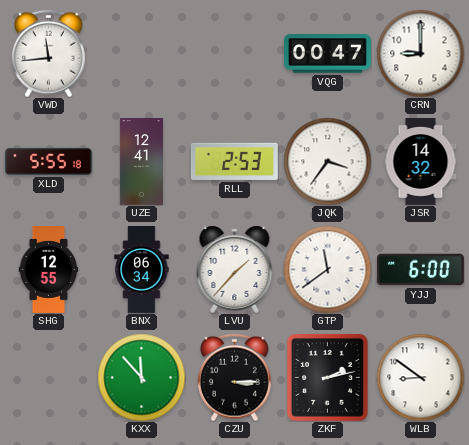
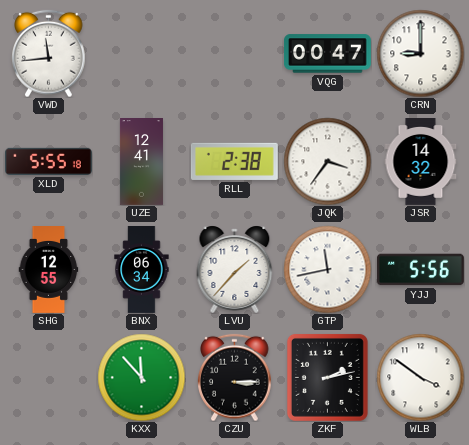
RLL: 2:53 -> 2:38
GTP: 11:39 -> 11:43
YJJ: 6:00 -> 5:56
WLB: 8:51 -> 3:51
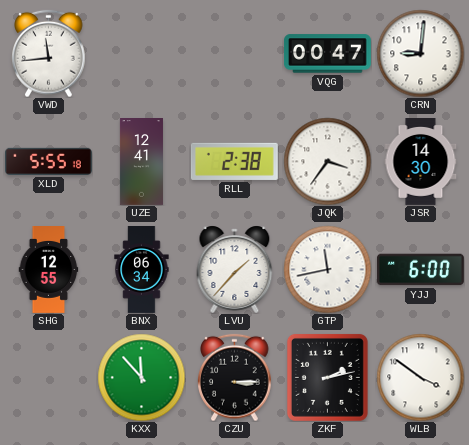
CRN: 9:00 -> 9:01
JSR: 14:32 -> 14:30
YJJ: 5:56 -> 6:00
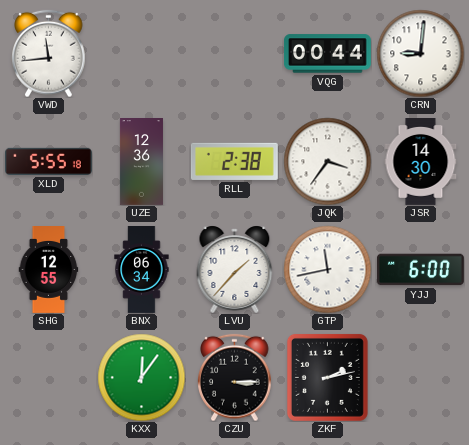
VQG: 00:47 -> 00:44
UZE: 12:41 -> 12:36
KXX: 11:53 -> 12:06
WLB: 3:51 -> none
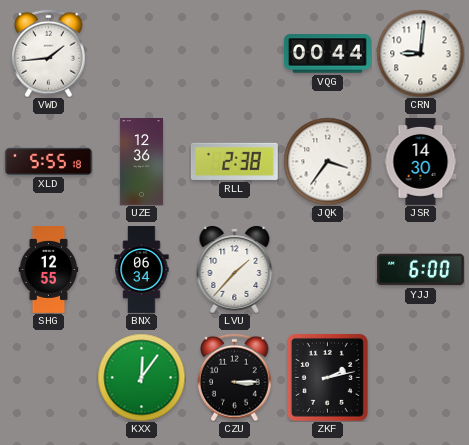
VWD: 11:44 -> 1:44
GTP: 11:43 -> none
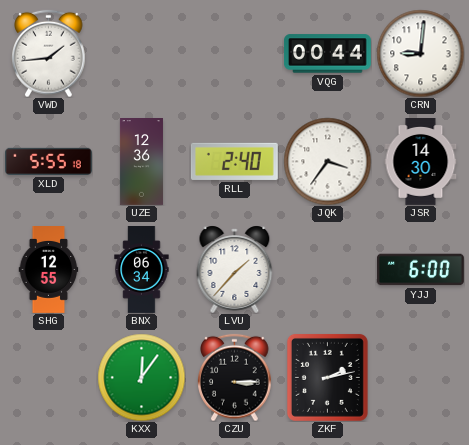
RLL: 2:38 -> 2:40
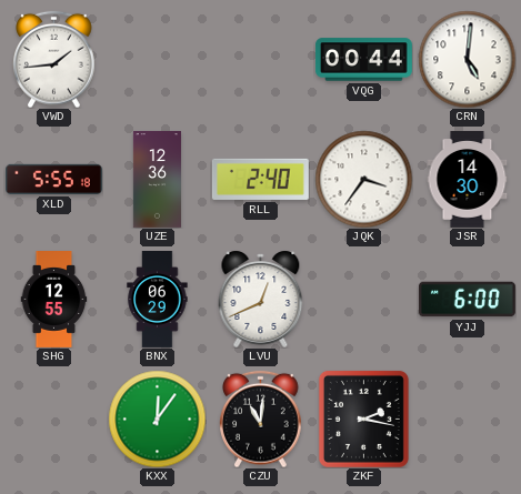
CRN: 9:01 -> 5:01
BNX: 06:34 -> 06:29
LVU: 1:37 -> 12:41
CZU: 3:15 -> 11:01
ZKF: 2:13 -> 2:17
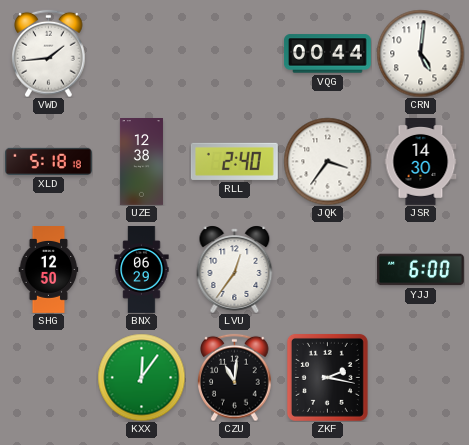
XLD: 5:55 -> 5:18
UZE: 12:36 -> 12:38
SHG: 12:55 -> 12:50
LVU: 12:41 -> 12:36
